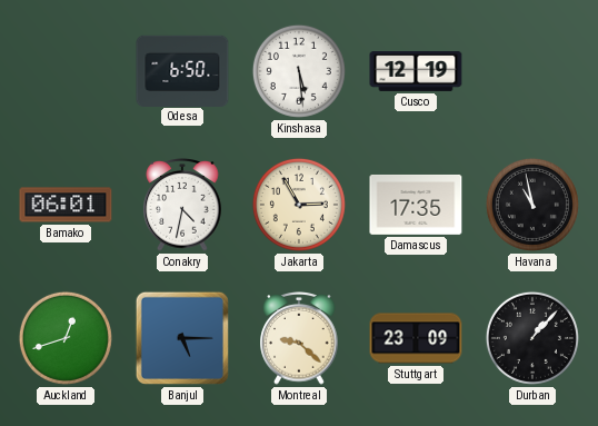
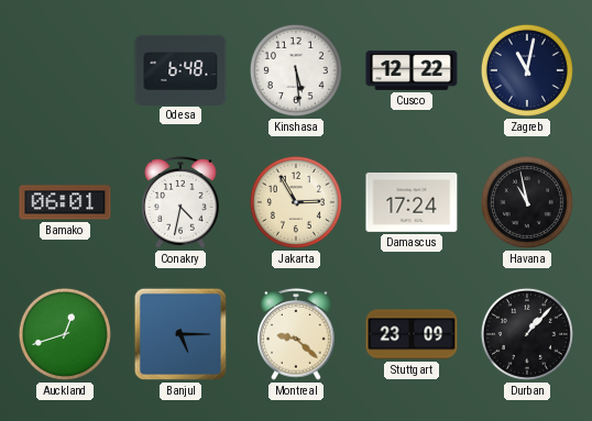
Odesa: 6:50 -> 6:48
Cusco: 12:19 -> 12:22
Zagreb: none -> 11:02
Damascus: 17:35 -> 17:24
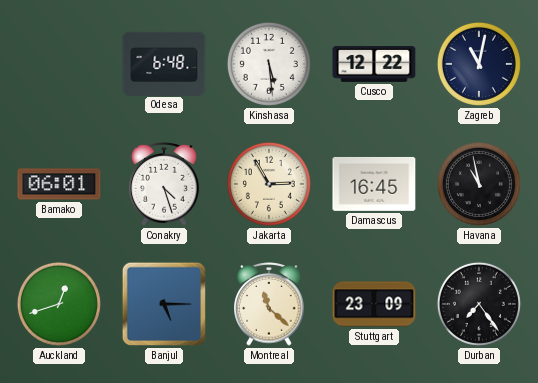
Conakry: 4:32 -> 4:27
Damascus: 17:24 -> 16:45
Montreal: 9:22 -> 11:22
Durban: 1:07 -> 7:24
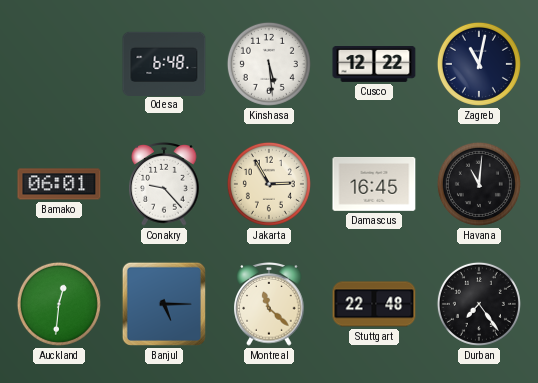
Conakry: 4:27 -> 9:23
Havana: 10:58 -> 11:01
Auckland: 12:42 -> 12:31
Stuttgart: 23:09 -> 22:48
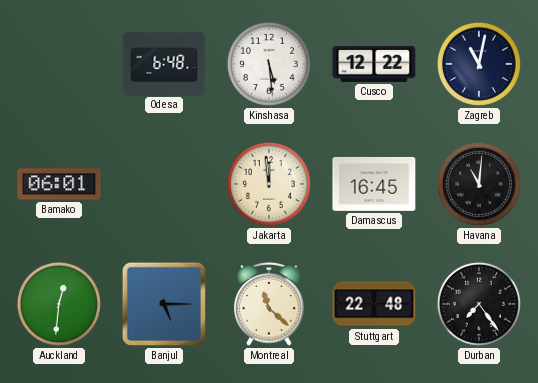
Conakry: 9:23 -> none
Jakarta: 2:55 -> 11:59
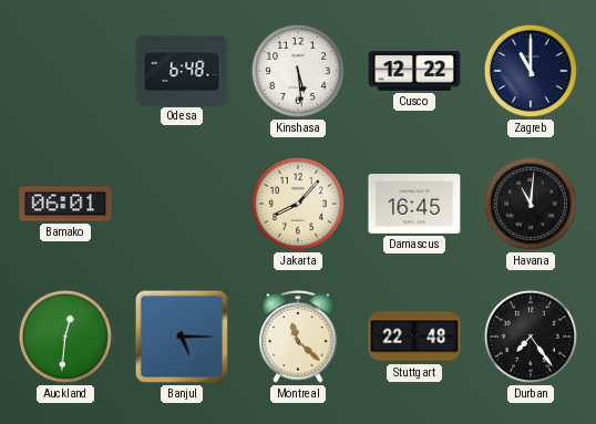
Zagreb: 11:02 -> 11:00
Jakarta: 11:59 -> 8:07
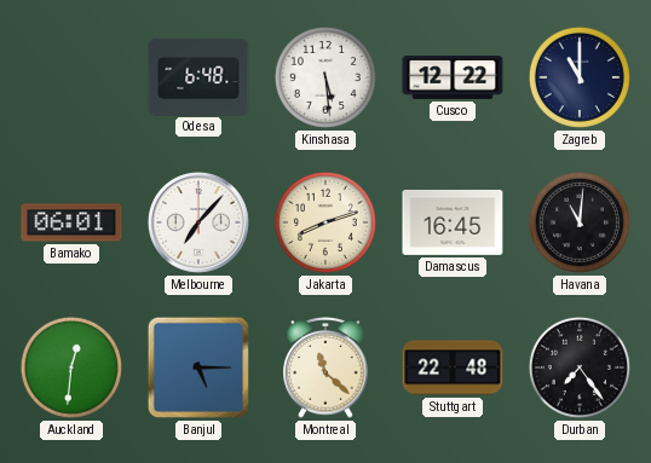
Melbourne: none -> 7:07
Jakarta: 8:07 -> 8:12
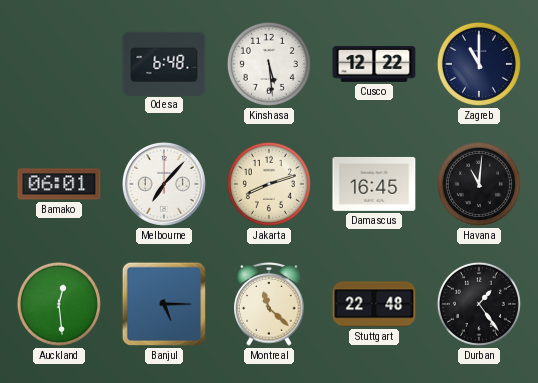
Auckland: 12:31 -> 12:29
Durban: 7:24 -> 1:24
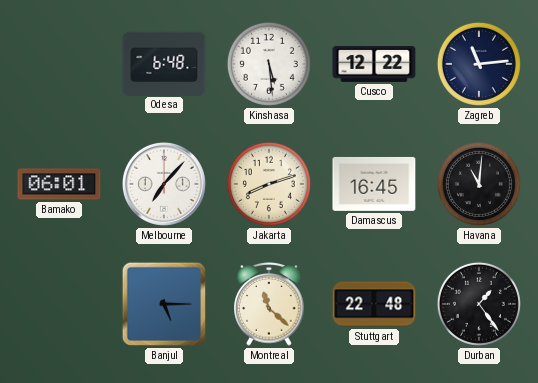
Zagreb: 11:00 -> 11:14
Auckland: 12:29 -> none
